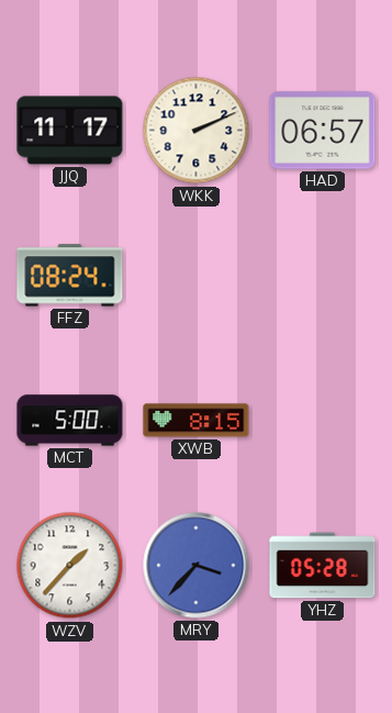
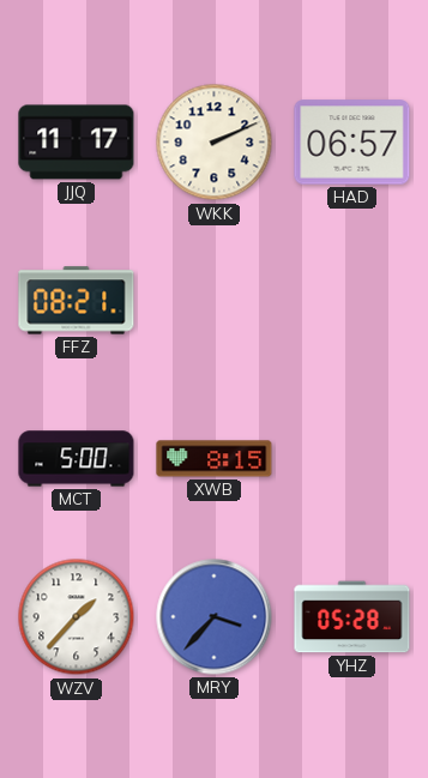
FFZ: 08:24 -> 08:21
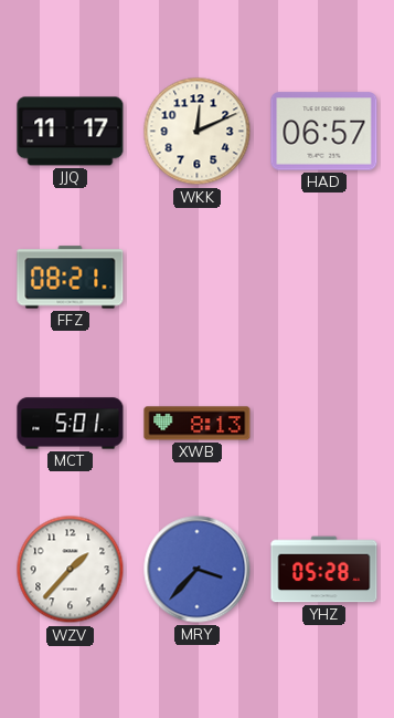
WKK: 2:11 -> 12:11
MCT: 5:00 -> 5:01
XWB: 8:15 -> 8:13
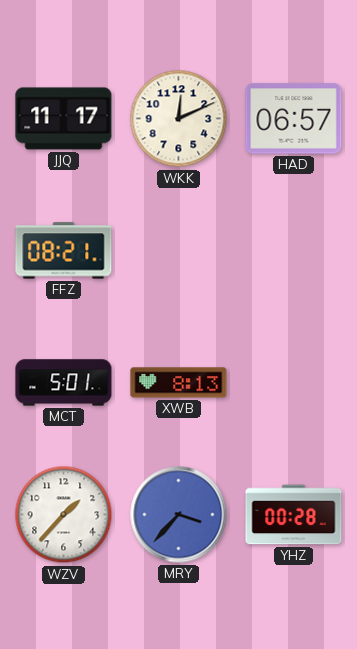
YHZ: 05:28 -> 00:28
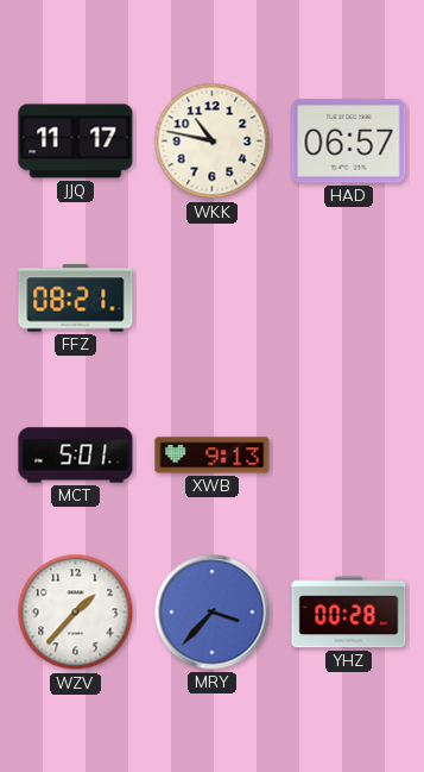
WKK: 12:11 -> 10:47
XWB: 8:13 -> 9:13
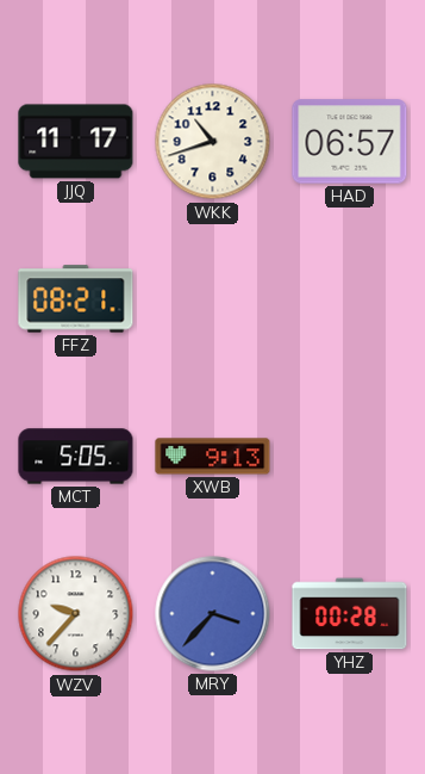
WKK: 10:47 -> 10:42
MCT: 5:01 -> 5:05
WZV: 1:37 -> 9:37
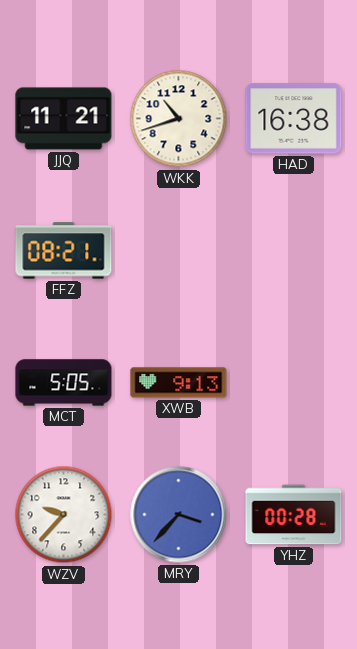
JJQ: 11:17 -> 11:21
HAD: 06:57 -> 16:38
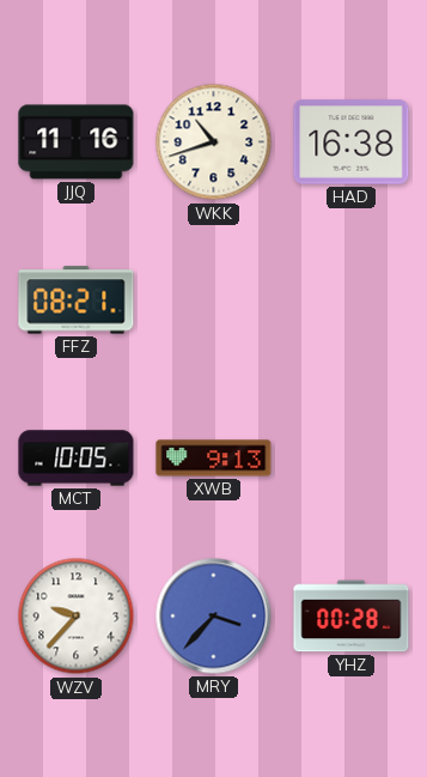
JJQ: 11:21 -> 11:16
MCT: 5:05 -> 10:05
